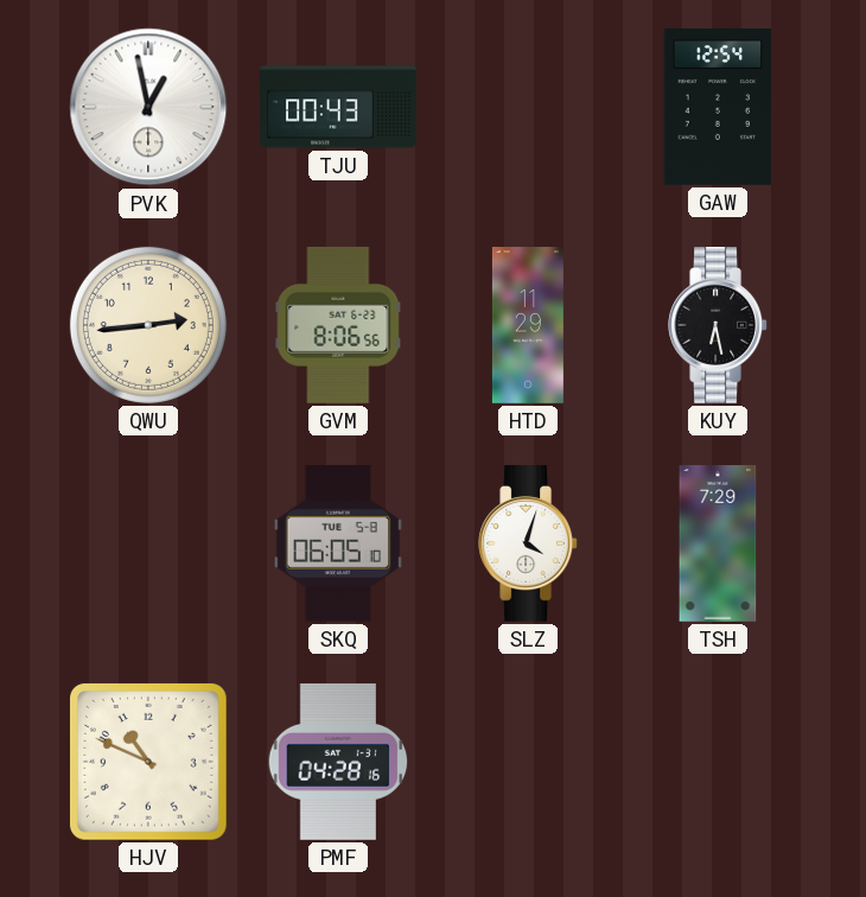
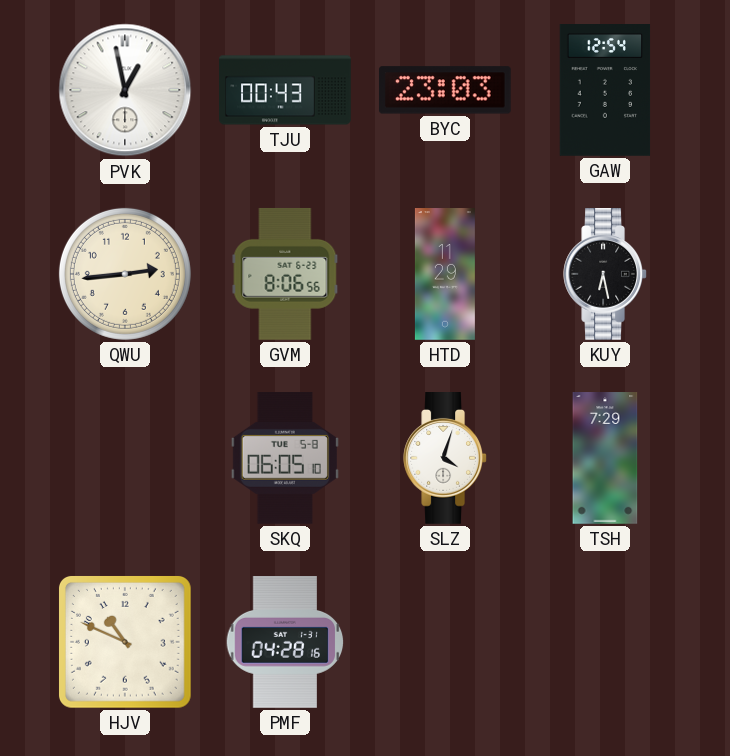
BYC: none -> 23:03
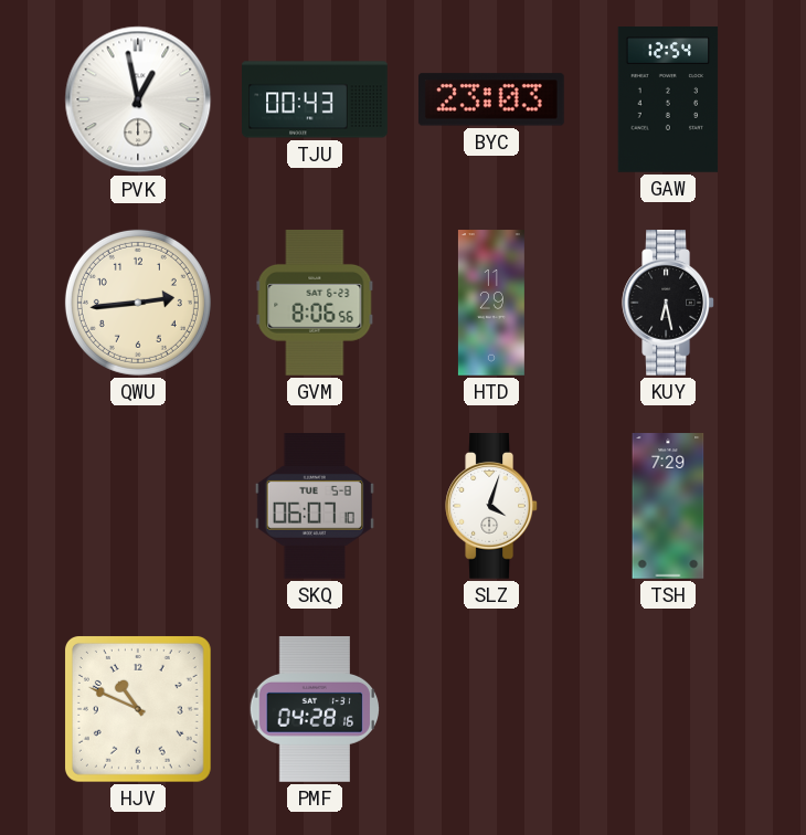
SKQ: 06:05 -> 06:07
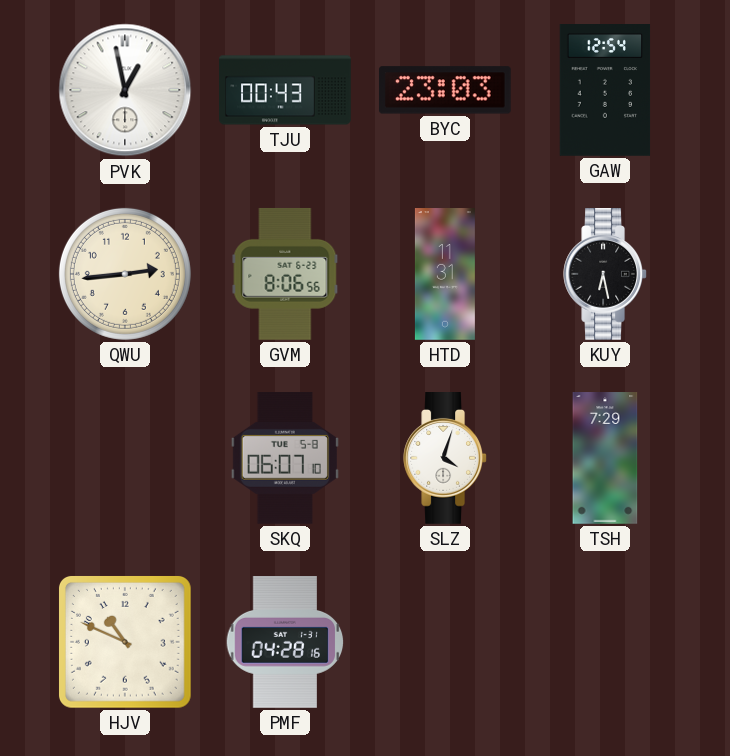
HTD: 11:29 -> 11:31
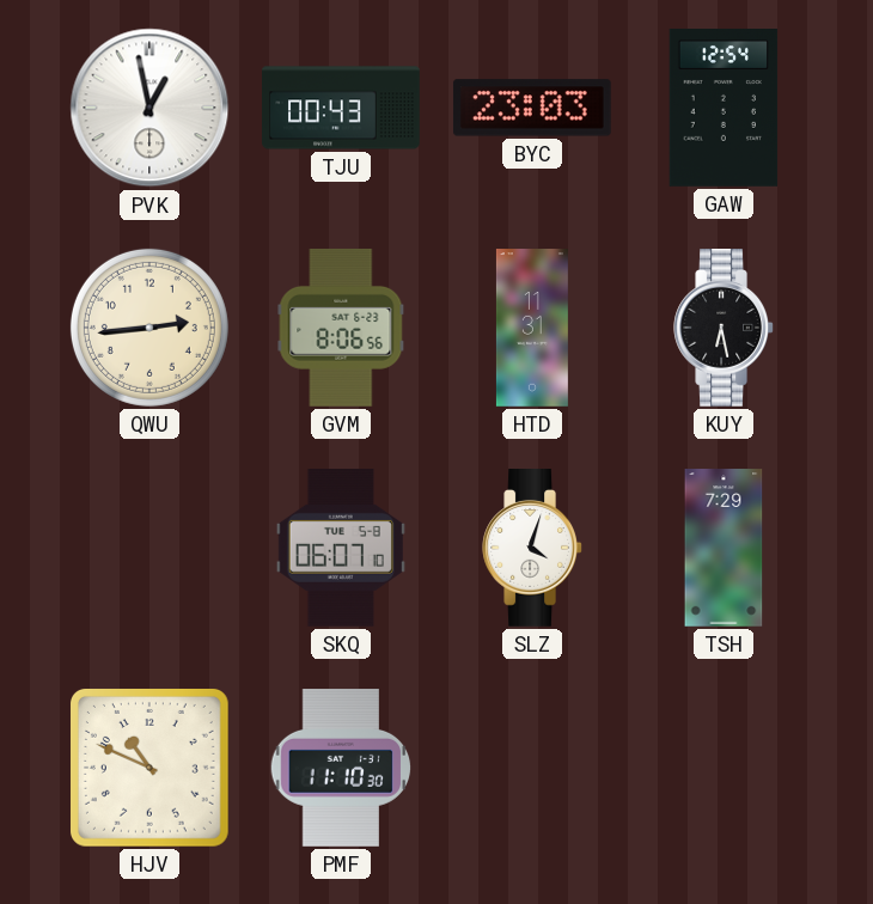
PMF: 04:28 -> 11:10
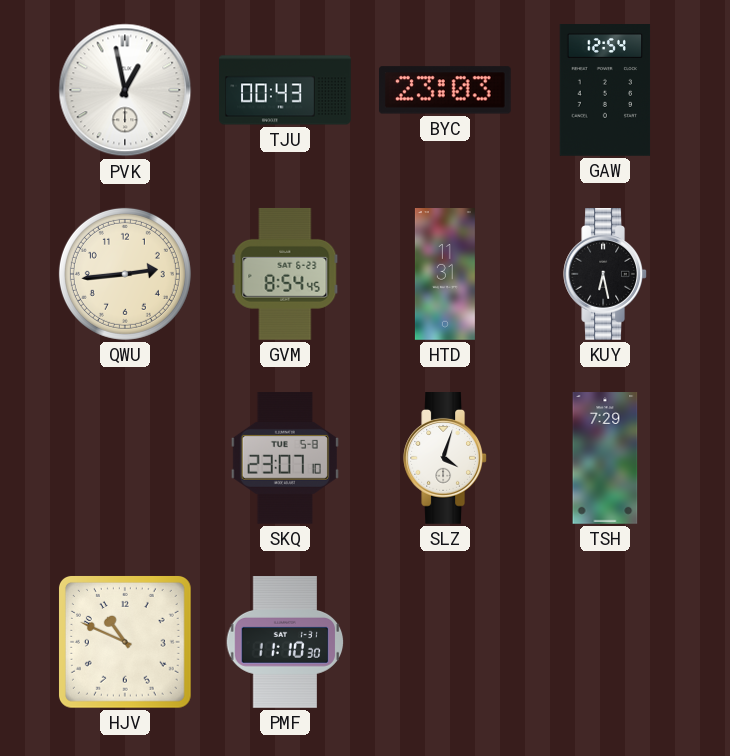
GVM: 8:06 -> 8:54
SKQ: 06:07 -> 23:07
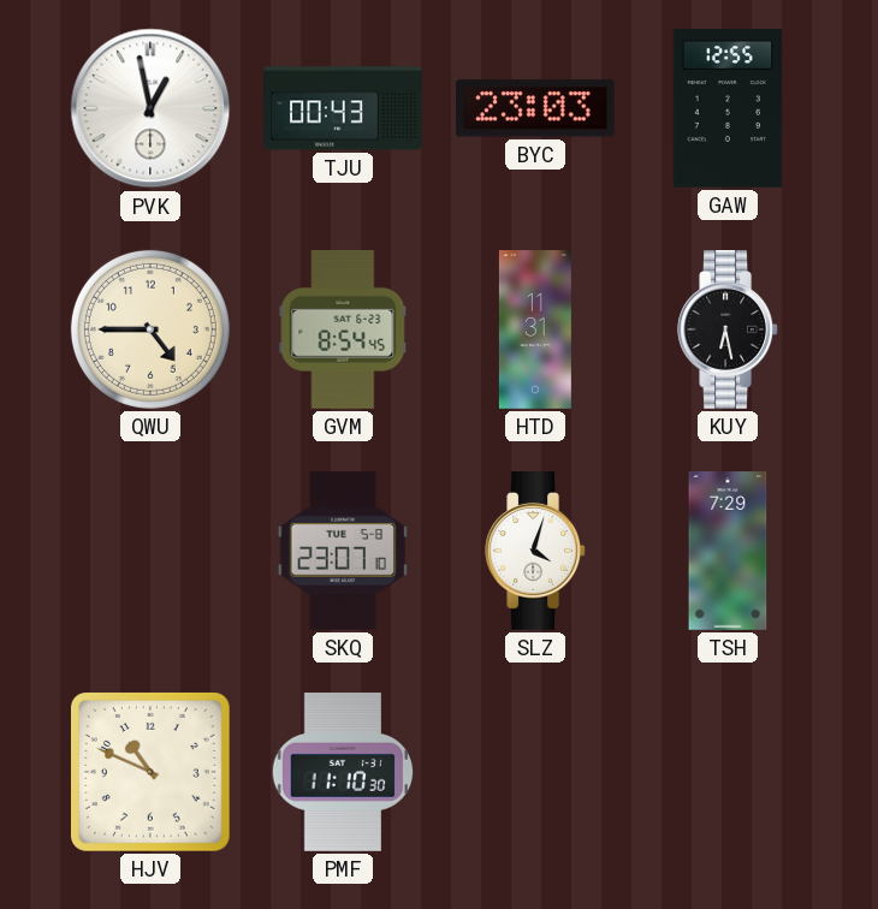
GAW: 12:54 -> 12:55
QWU: 2:44 -> 4:45
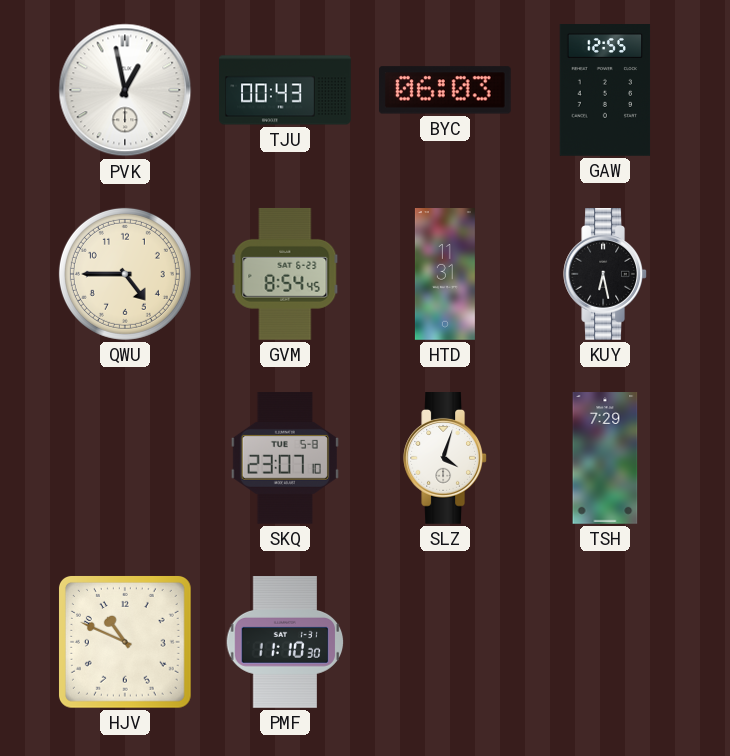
BYC: 23:03 -> 06:03
